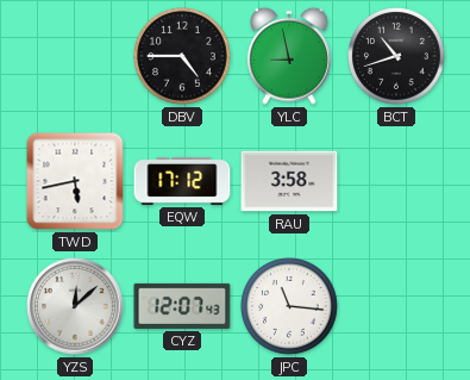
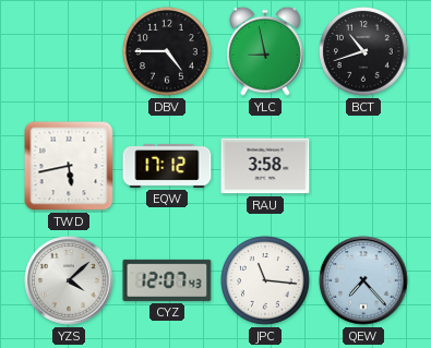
YZS: 12:08 -> 4:08
QEW: none -> 7:23
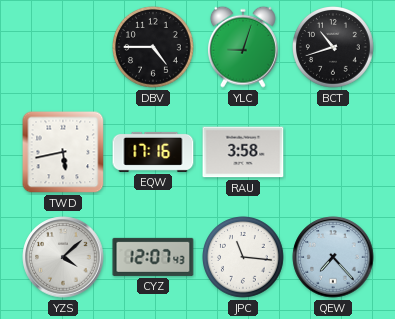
YLC: 8:58 -> 9:03
EQW: 17:12 -> 17:16
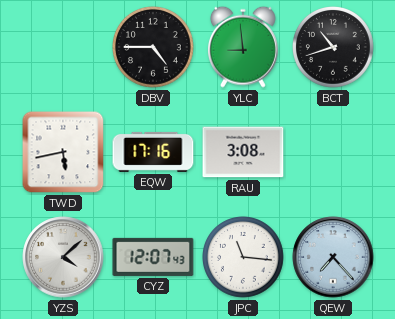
YLC: 9:03 -> 8:59
RAU: 3:58 -> 3:08
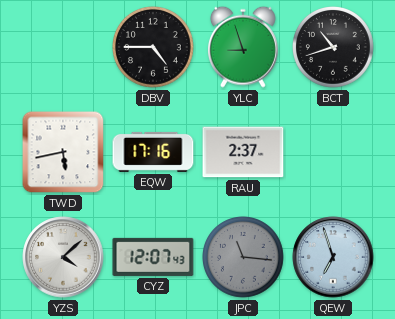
YLC: 8:59 -> 8:57
RAU: 3:08 -> 2:37
JPC dial: white -> grey
QEW: 7:23 -> 6:57
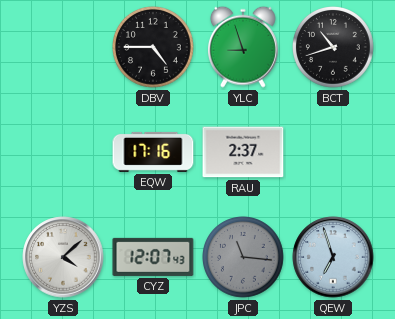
TWD: 5:43 -> none
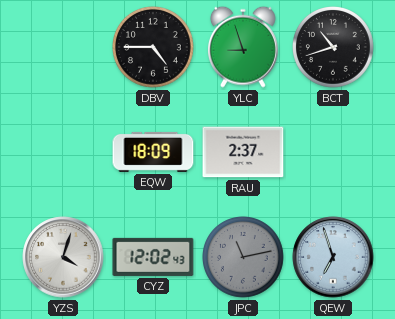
EQW: 17:16 -> 18:09
YZS: 4:08 -> 4:03
CYZ: 12:07 -> 12:02
JPC: 11:16 -> 11:13
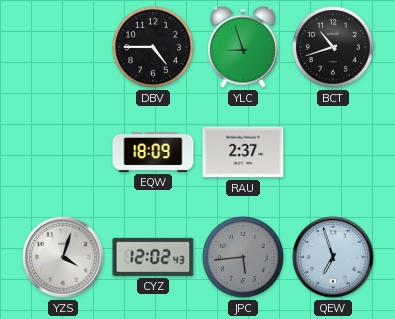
JPC: 11:13 -> 5:44
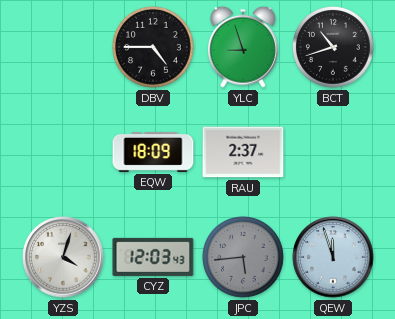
CYZ: 12:02 -> 12:03
QEW: 6:57 -> 11:57
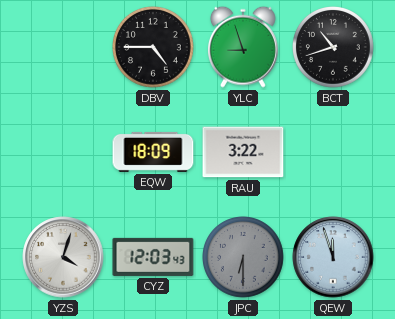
RAU: 2:37 -> 3:22
JPC: 5:44 -> 6:30
